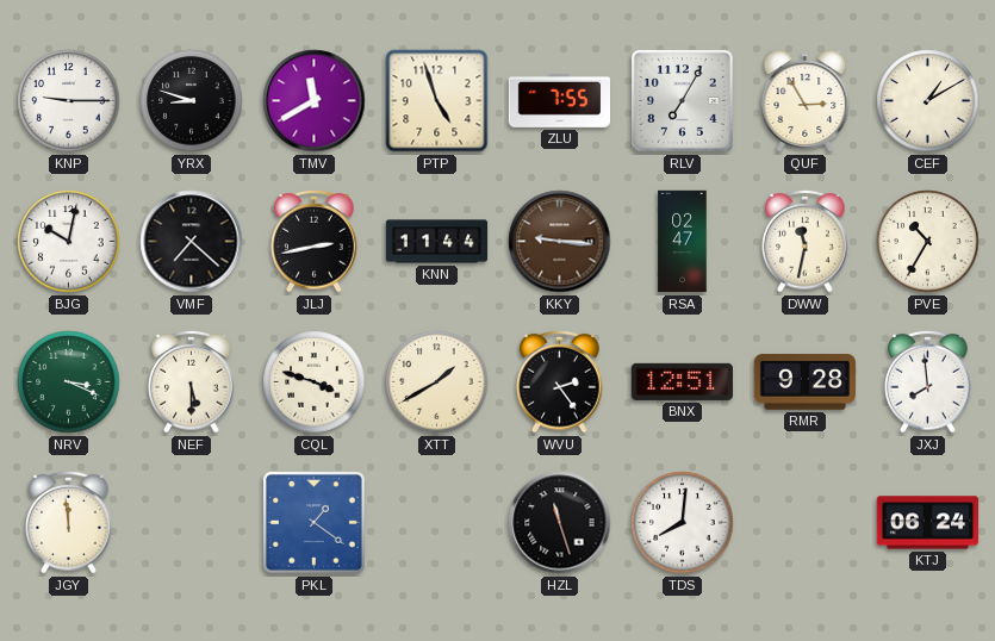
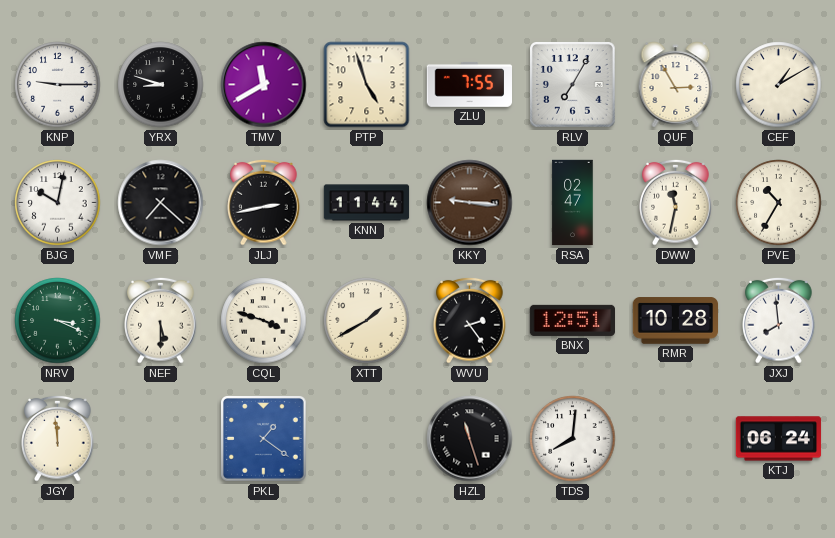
RMR: 9:28 -> 10:28
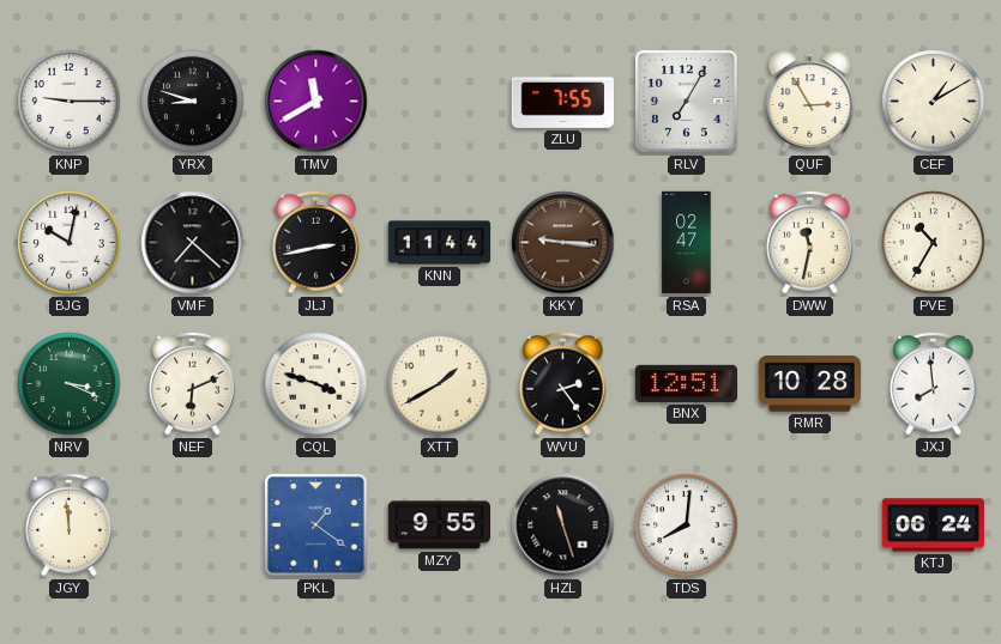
PTP: 4:57 -> none
NEF: 5:30 -> 6:11
MZY: none -> 9:55
